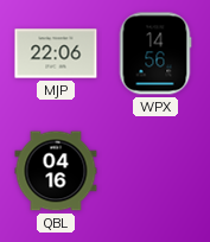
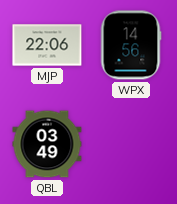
QBL: 04:16 -> 03:49
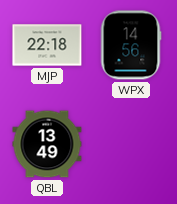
MJP: 22:06 -> 22:18
QBL: 03:49 -> 13:49
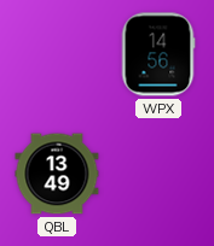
MJP: 22:18 -> none
